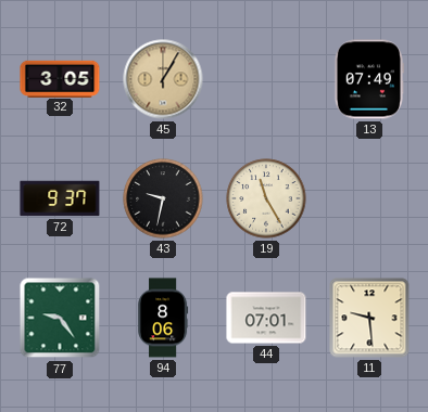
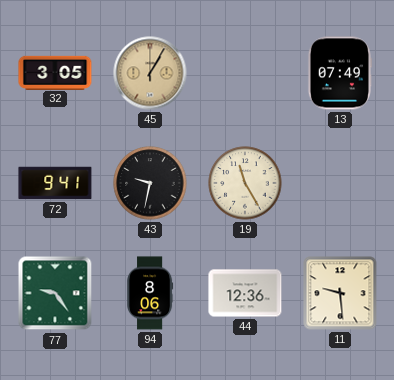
72: 9:37 -> 9:41
44: 07:01 -> 12:36
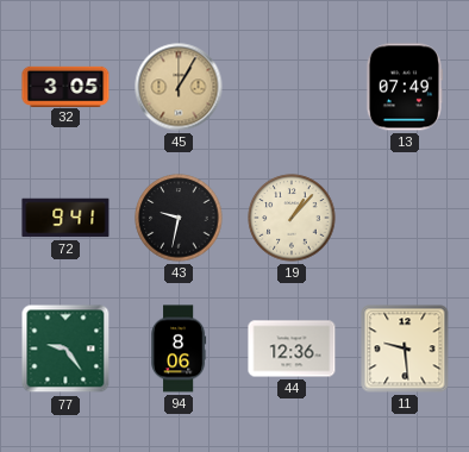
19: 11:25 -> 1:07
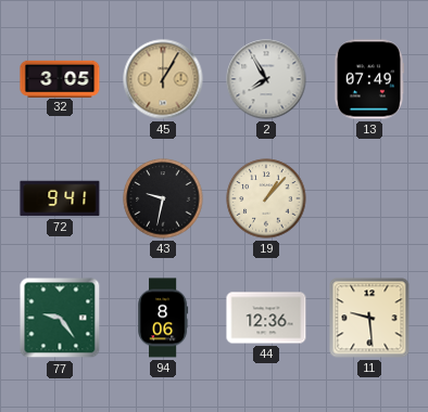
2: none -> 7:55
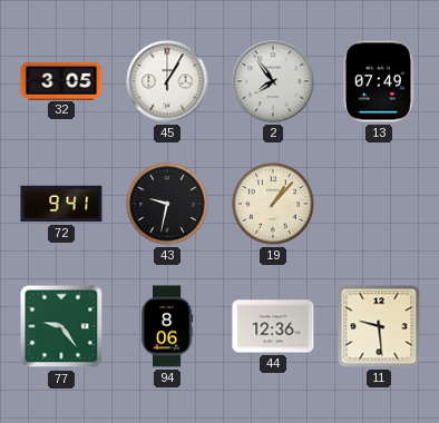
45 dial: champagne -> white
2: 7:55 -> 7:54
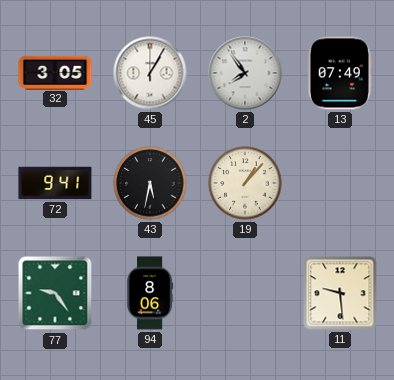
43: 9:32 -> 5:32
44: 12:36 -> none
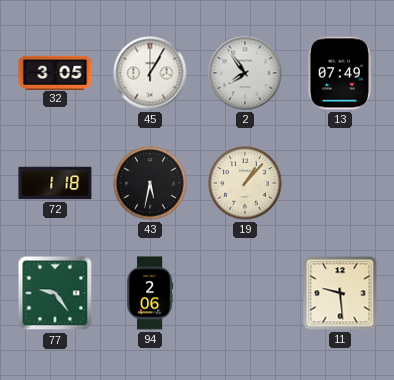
72: 9:41 -> 1:18
94: 8:06 -> 2:06
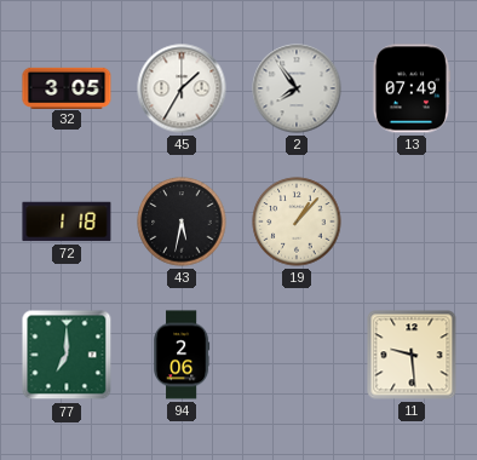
45: 1:05 -> 1:35
77: 9:24 -> 7:00
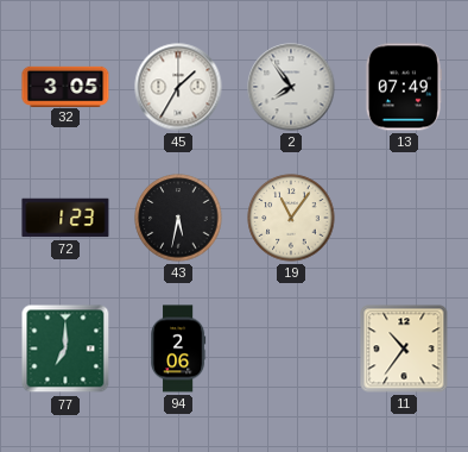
72: 1:18 -> 1:23
19: 1:07 -> 11:06
11: 9:29 -> 10:36
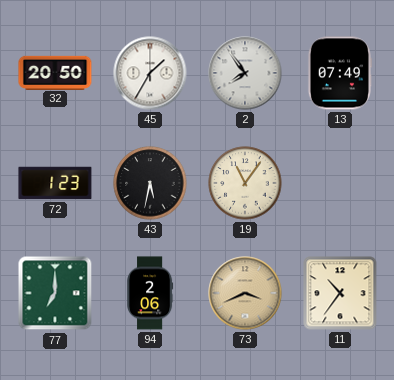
32: 3:05 -> 20:50
73: none -> 3:41
